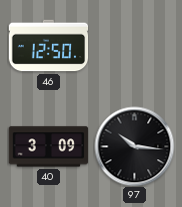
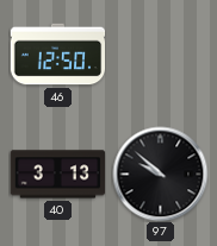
40: 3:09 -> 3:13
97: 10:16 -> 9:52
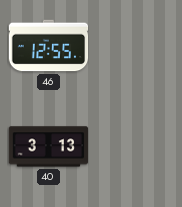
46: 12:50 -> 12:55
97: 9:52 -> none
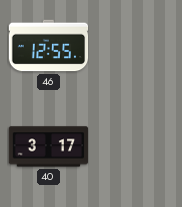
40: 3:13 -> 3:17
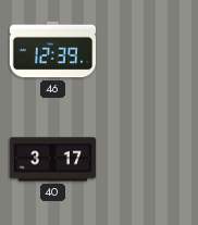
46: 12:55 -> 12:39
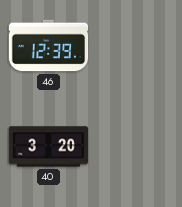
40: 3:17 -> 3:20
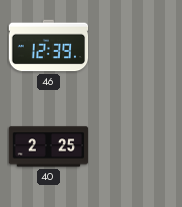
40: 3:20 -> 2:25
